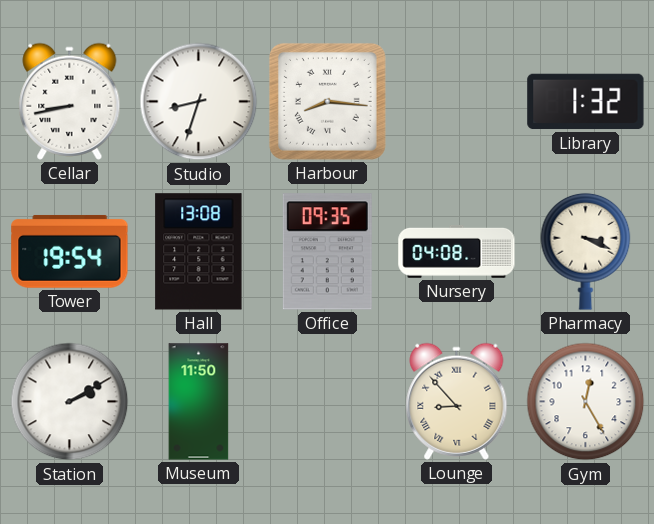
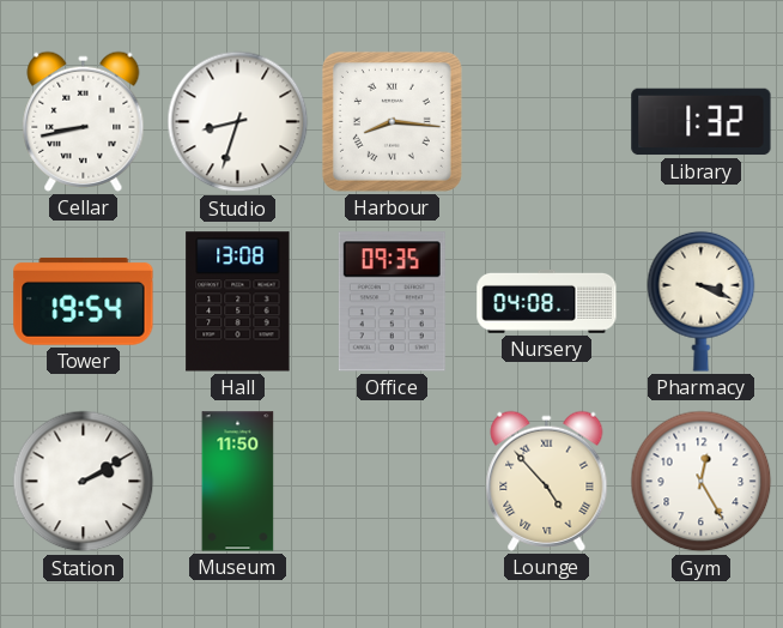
Lounge: 8:53 -> 4:53
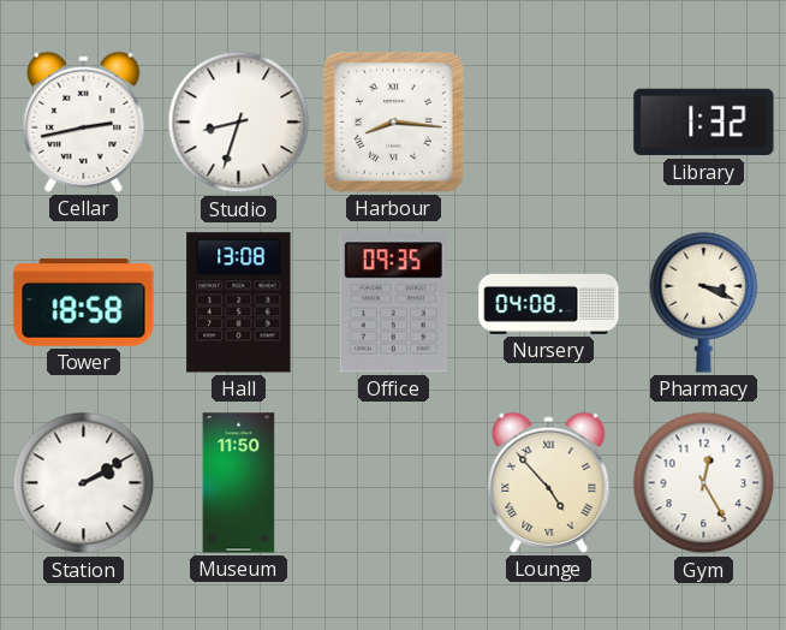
Cellar: 8:43 -> 2:43
Tower: 19:54 -> 18:58
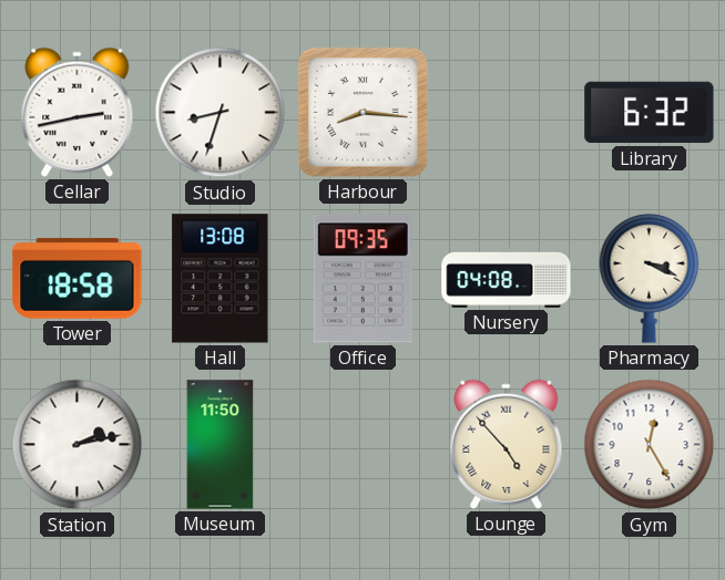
Library: 1:32 -> 6:32
Station: 2:10 -> 2:13
